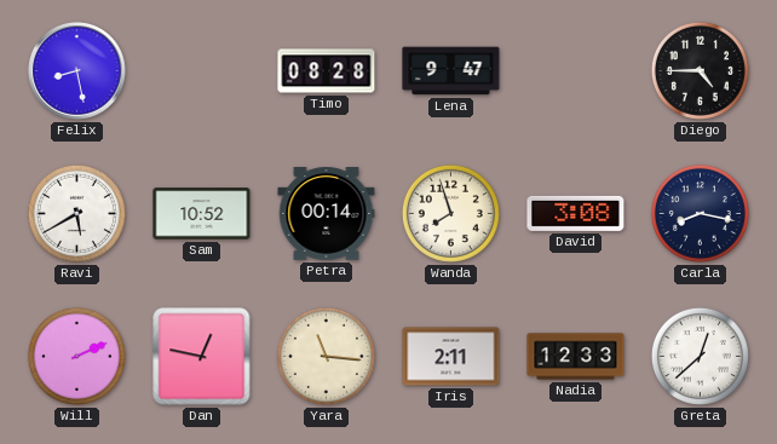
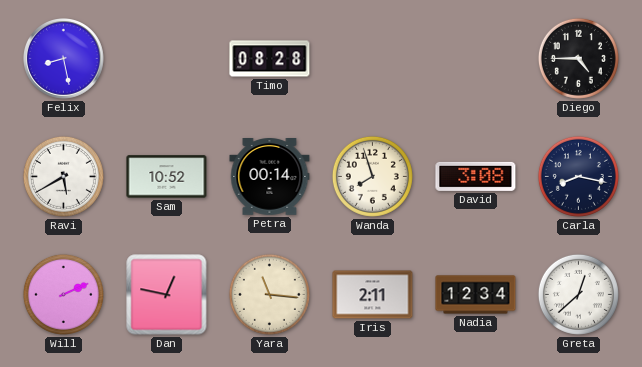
Lena: 9:47 -> none
Nadia: 12:33 -> 12:34
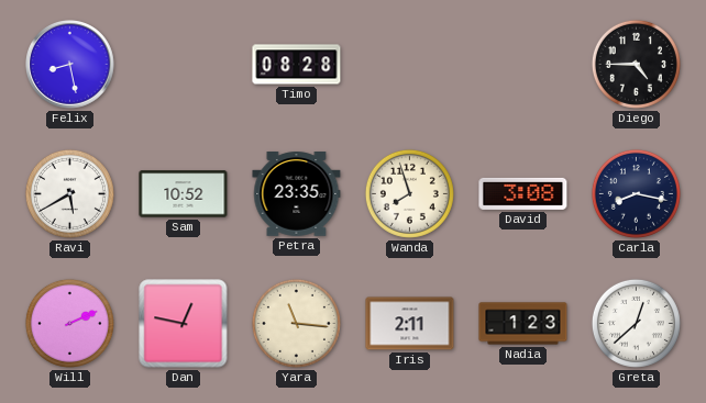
Petra: 00:14 -> 23:35
Nadia: 12:34 -> 1:23
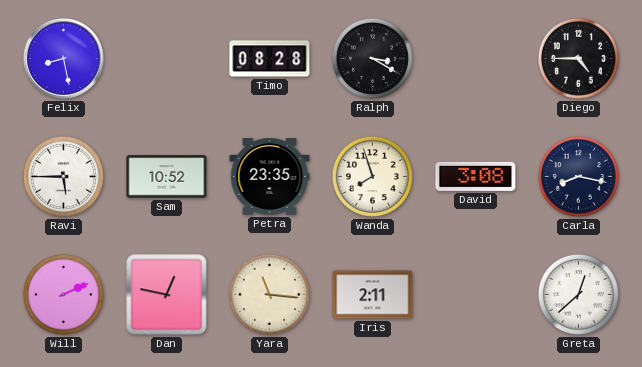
Ralph: none -> 3:20
Ravi: 5:40 -> 5:45
Nadia: 1:23 -> none
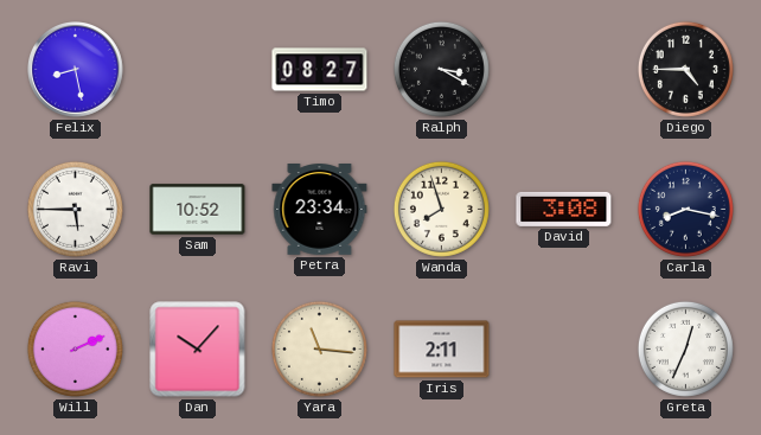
Timo: 08:28 -> 08:27
Petra: 23:35 -> 23:34
Dan: 12:47 -> 10:07
Greta: 12:38 -> 12:34
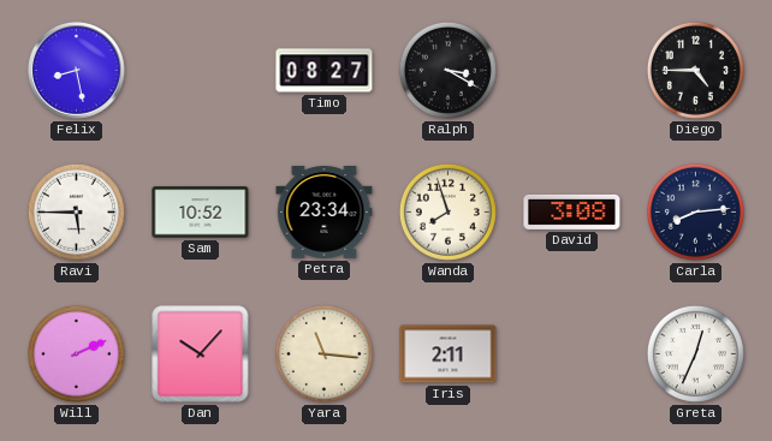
Carla: 8:17 -> 8:14
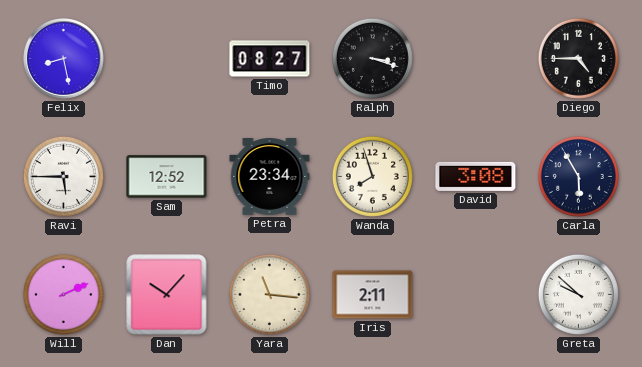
Ralph: 3:20 -> 3:18
Sam: 10:52 -> 12:52
Carla: 8:14 -> 5:55
Greta: 12:34 -> 9:52
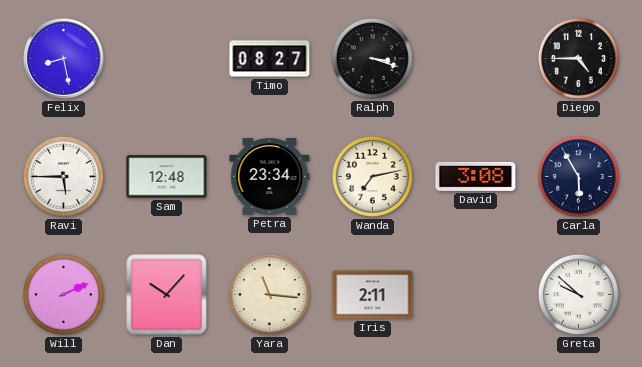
Sam: 12:52 -> 12:48
Wanda: 7:57 -> 7:13
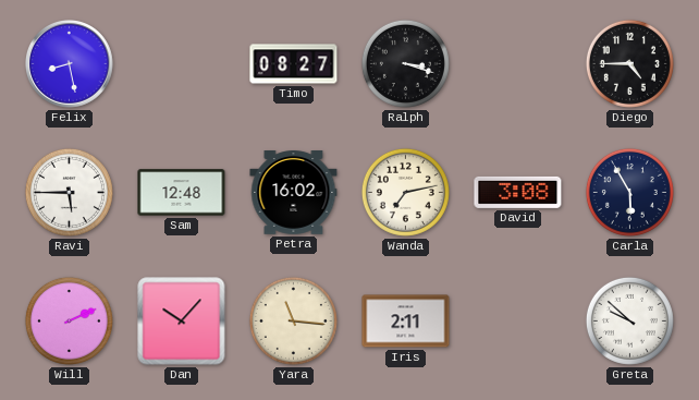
Petra: 23:34 -> 16:02
